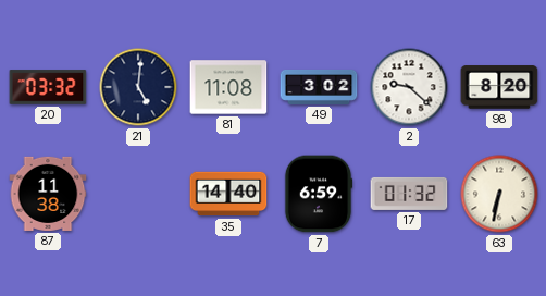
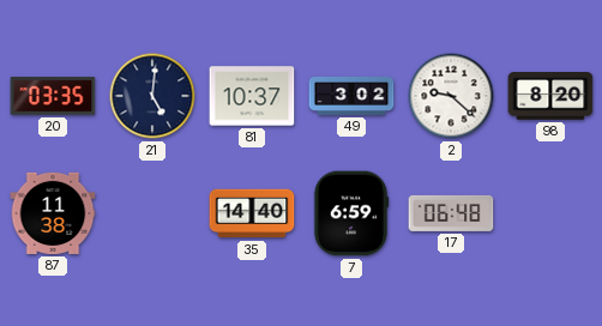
20: 03:32 -> 03:35
81: 11:08 -> 10:37
17: 01:32 -> 06:48
63: 6:32 -> none
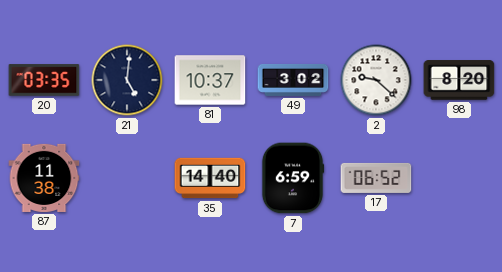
17: 06:48 -> 06:52
